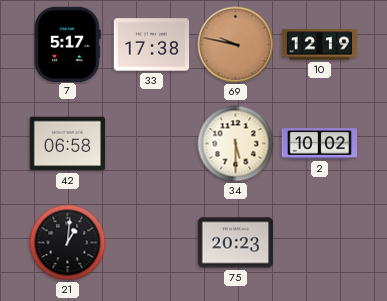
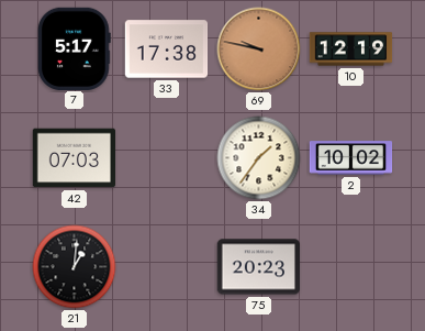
42: 06:58 -> 07:03
34: 5:30 -> 1:36
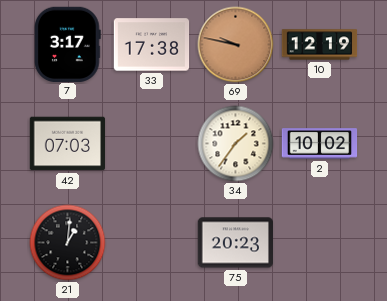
7: 5:17 -> 3:17
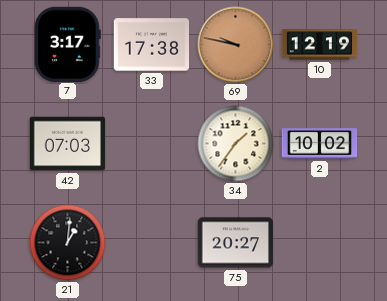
75: 20:23 -> 20:27
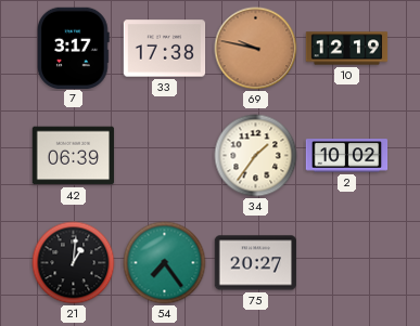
42: 07:03 -> 06:39
54: none -> 7:24
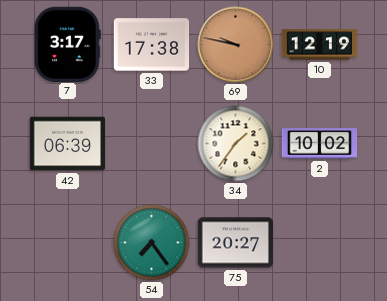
21: 1:01 -> none
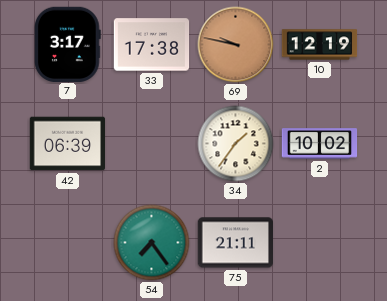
75: 20:27 -> 21:11
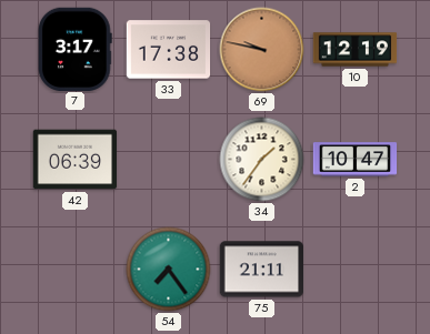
2: 10:02 -> 10:47
